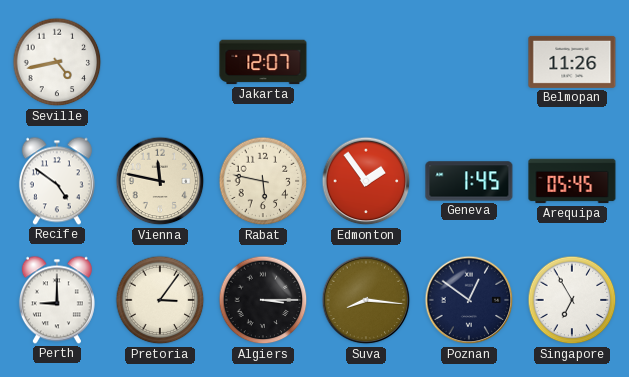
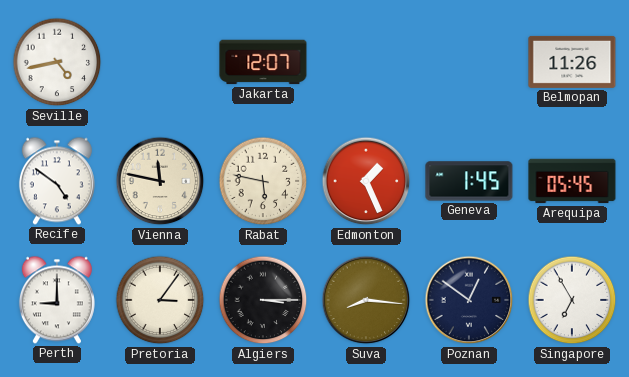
Edmonton: 1:54 -> 1:26
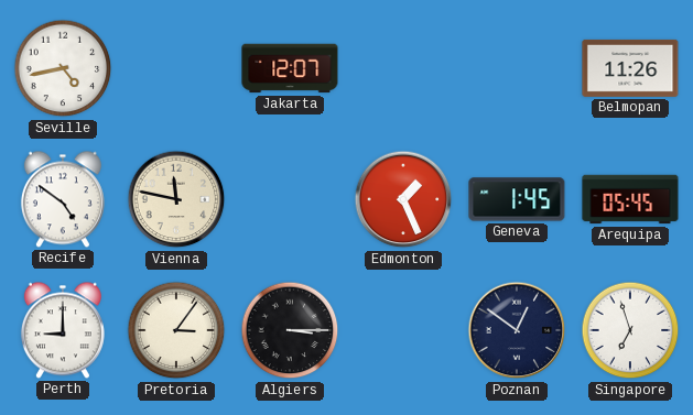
Rabat: 5:47 -> none
Suva: 8:16 -> none
Singapore: 6:55 -> 6:57
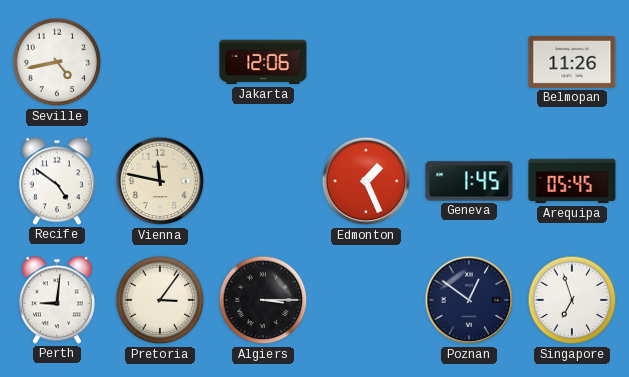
Jakarta: 12:07 -> 12:06
Perth: 9:00 -> 9:01
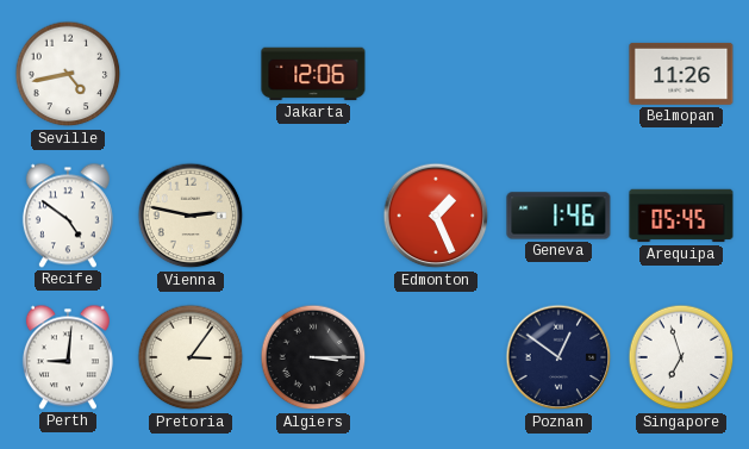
Vienna: 11:47 -> 2:47
Geneva: 1:45 -> 1:46
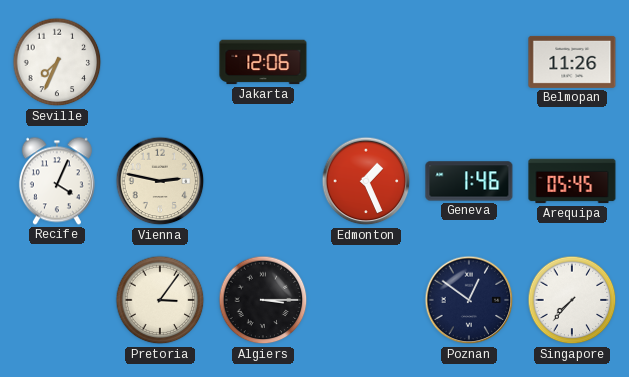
Seville: 4:43 -> 7:34
Recife: 4:51 -> 4:04
Perth: 9:01 -> none
Singapore: 6:57 -> 7:37
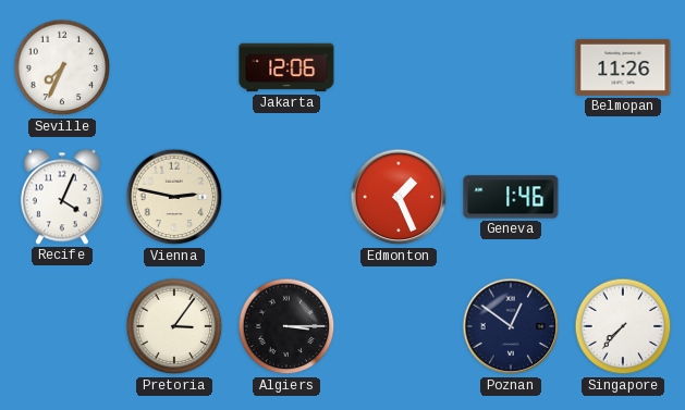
Arequipa: 05:45 -> none
